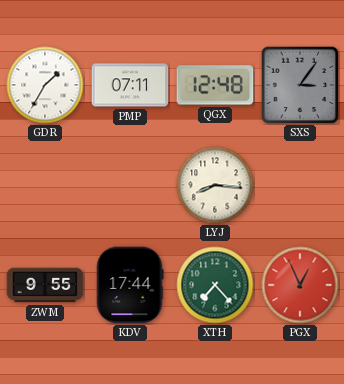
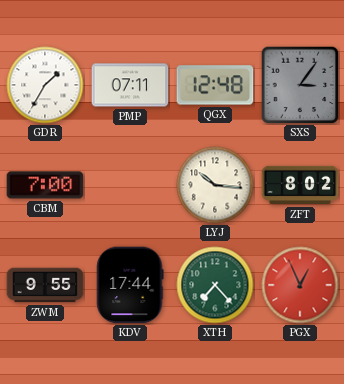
CBM: none -> 7:00
LYJ: 8:16 -> 10:16
ZFT: none -> 8:02
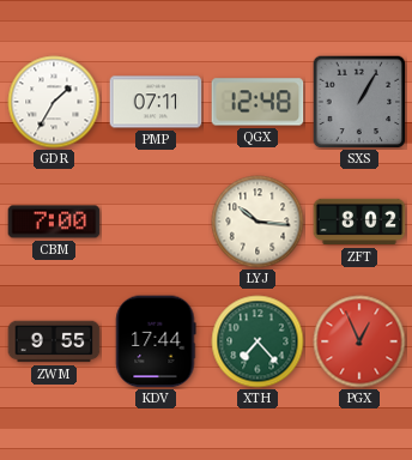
SXS: 3:06 -> 1:05
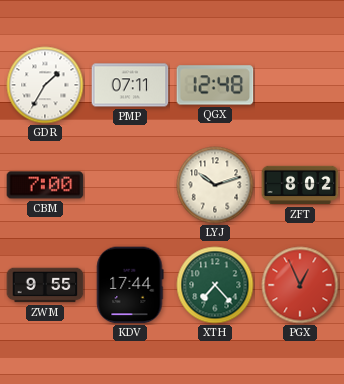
SXS: 1:05 -> none
LYJ: 10:16 -> 10:12
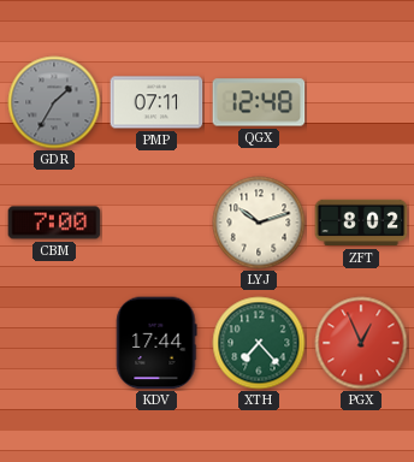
GDR dial: white -> grey
ZWM: 9:55 -> none
